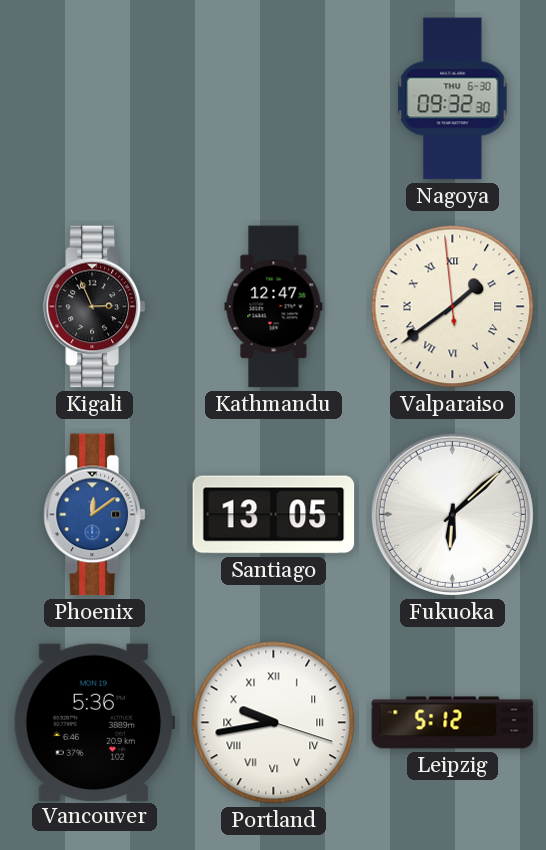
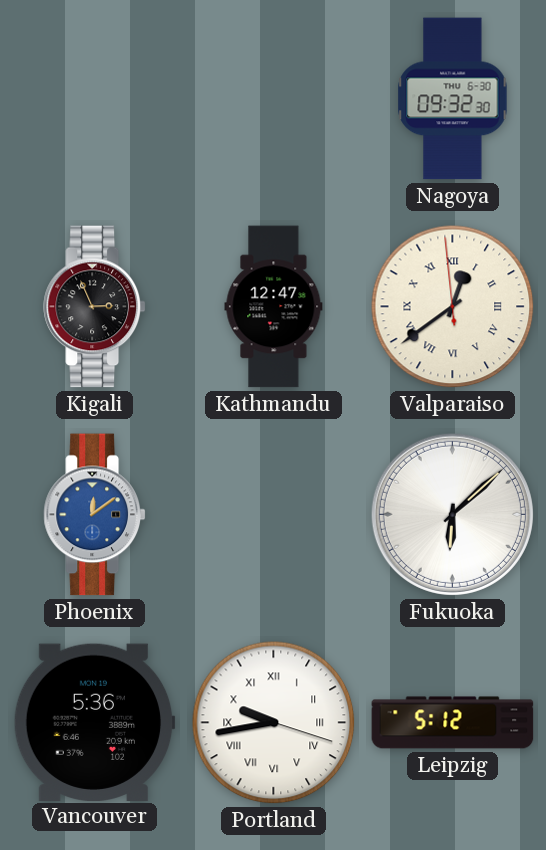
Valparaiso: 1:38 -> 12:38
Santiago: 13:05 -> none
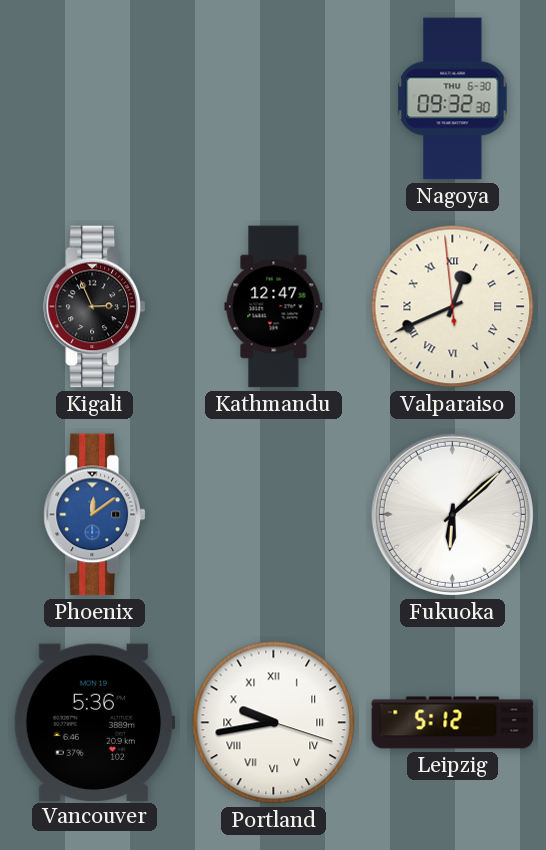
Valparaiso: 12:38 -> 12:40
